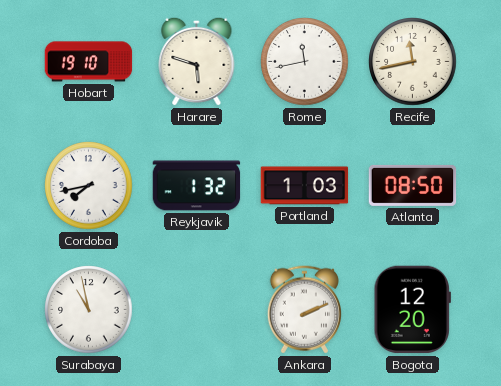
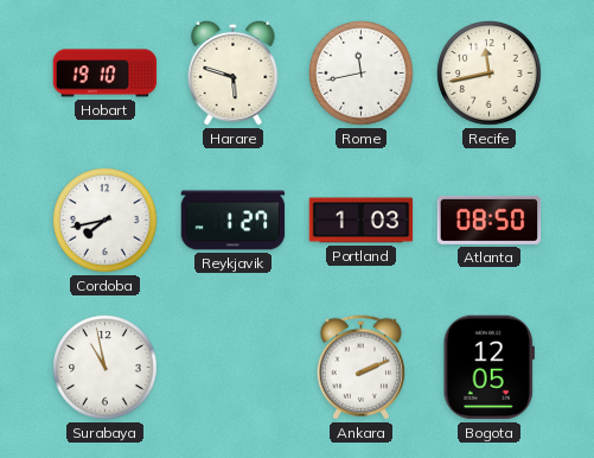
Reykjavik: 1:32 -> 1:27
Bogota: 12:20 -> 12:05
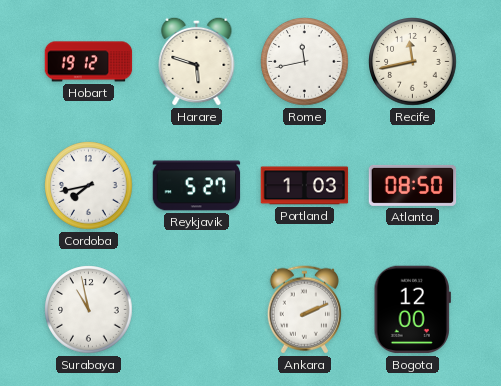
Hobart: 19:10 -> 19:12
Reykjavik: 1:27 -> 5:27
Bogota: 12:05 -> 12:00
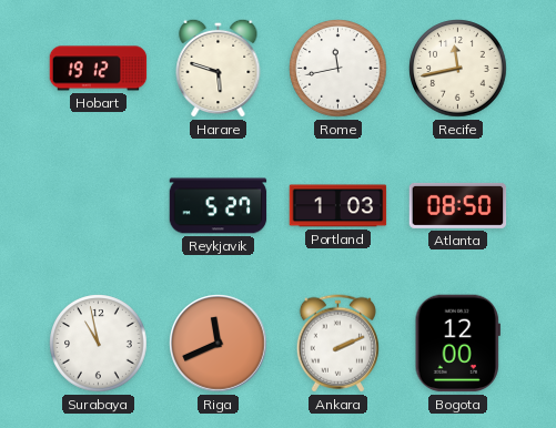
Cordoba: 7:43 -> none
Riga: none -> 11:41
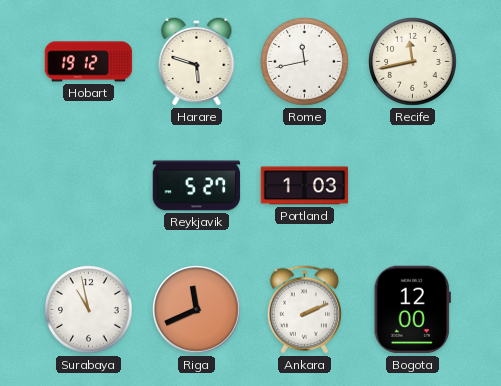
Atlanta: 08:50 -> none
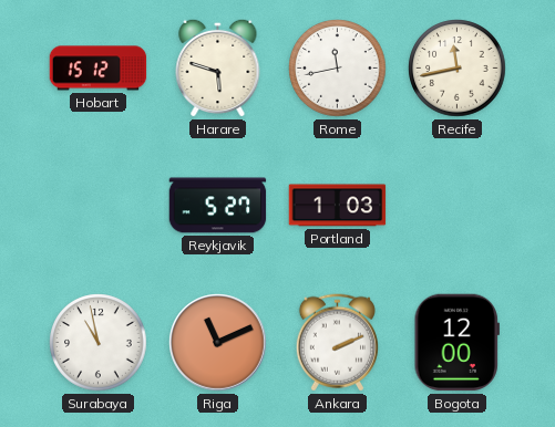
Hobart: 19:12 -> 15:12
Riga: 11:41 -> 11:11
